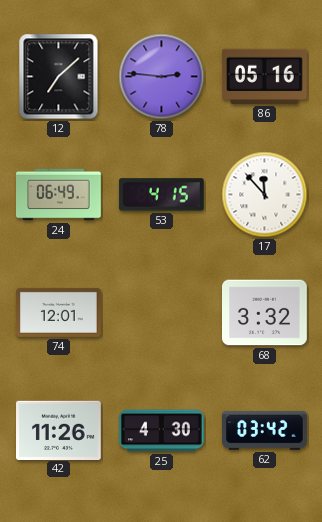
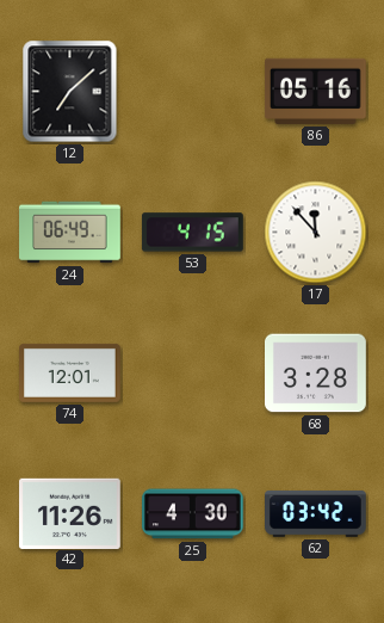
78: 2:46 -> none
68: 3:32 -> 3:28
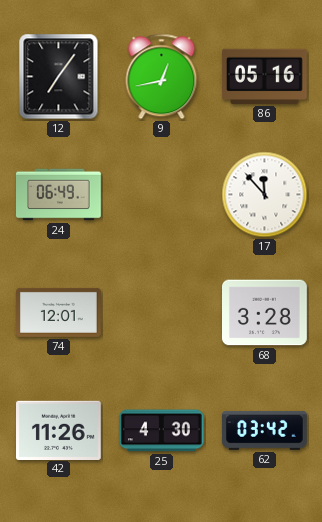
12: 7:08 -> 7:06
9: none -> 12:43
53: 4:15 -> none
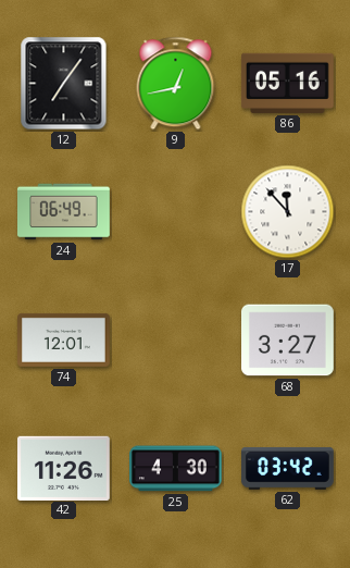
68: 3:28 -> 3:27
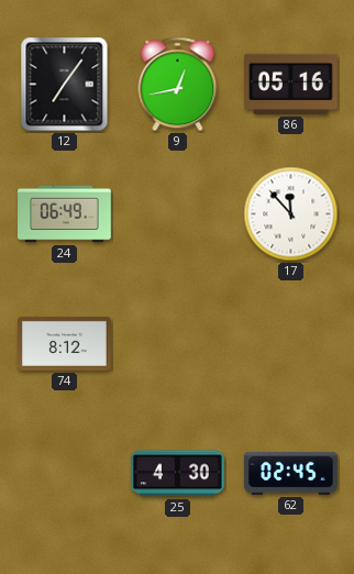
74: 12:01 -> 8:12
68: 3:27 -> none
42: 11:26 -> none
62: 03:42 -> 02:45
